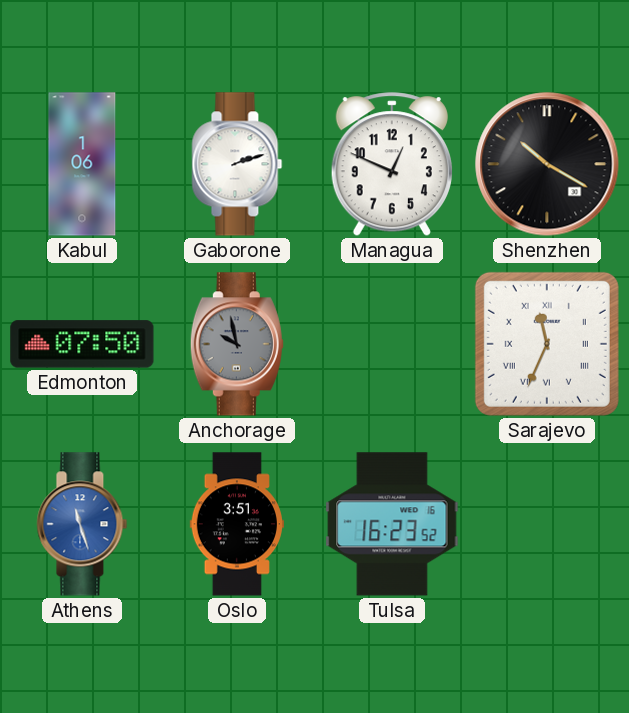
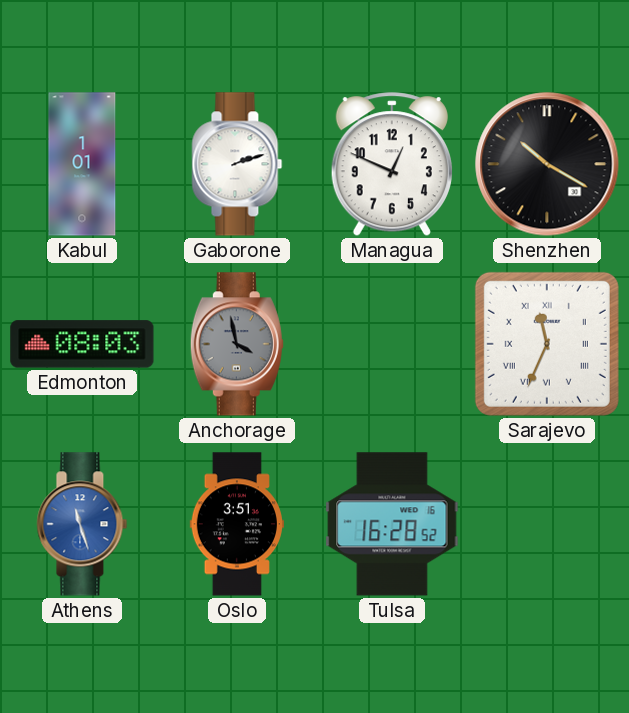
Kabul: 1:06 -> 1:01
Edmonton: 07:50 -> 08:03
Anchorage: 9:58 -> 3:58
Tulsa: 16:23 -> 16:28
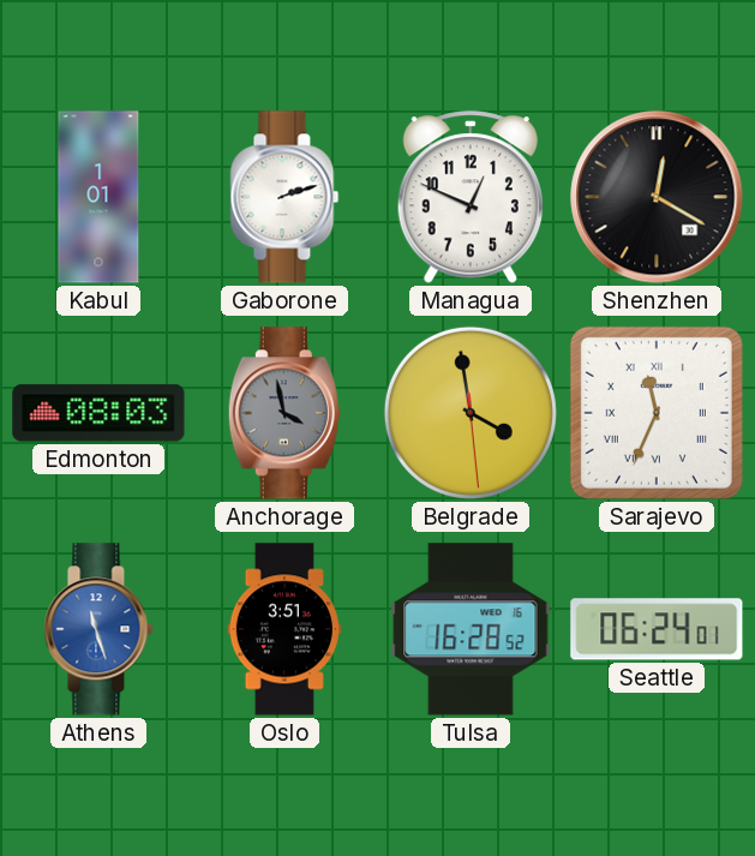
Shenzhen: 10:20 -> 12:20
Belgrade: none -> 3:58
Seattle: none -> 06:24
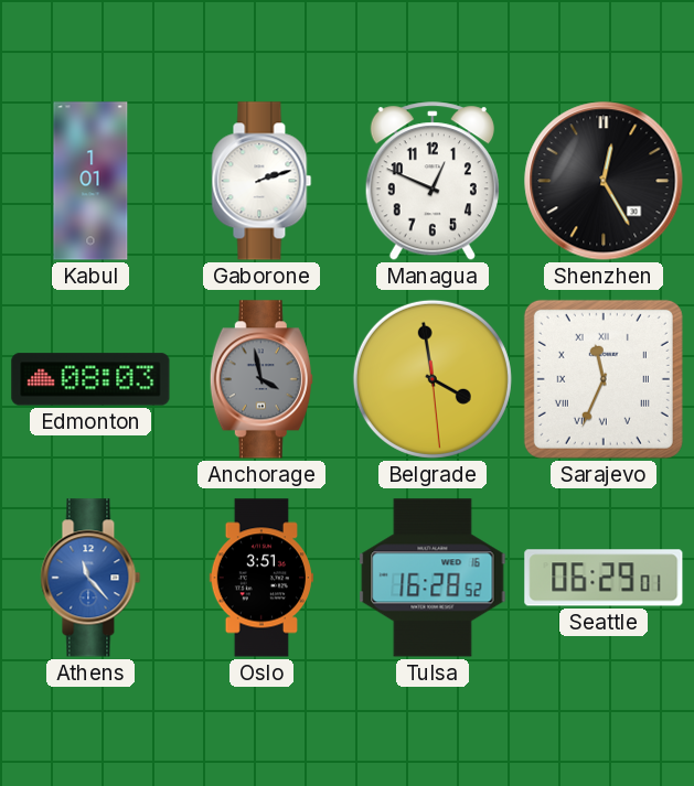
Shenzhen: 12:20 -> 12:25
Athens: 11:27 -> 11:23
Seattle: 06:24 -> 06:29
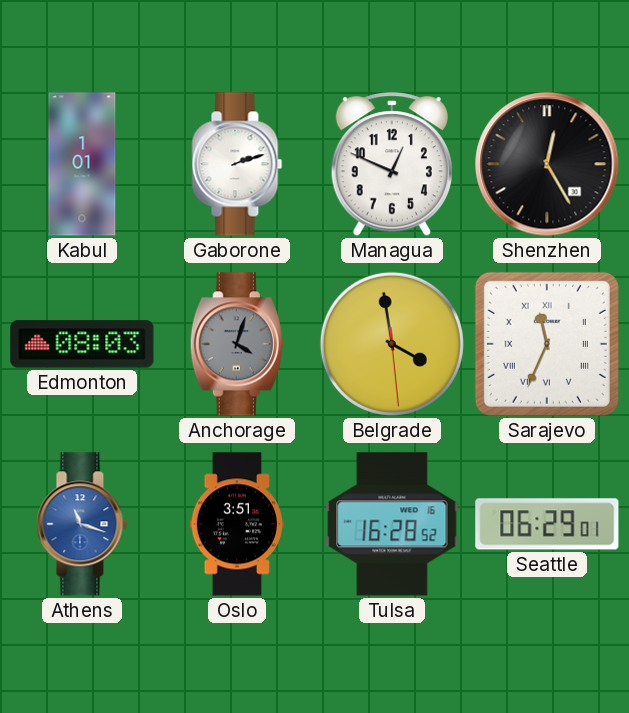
Anchorage: 3:58 -> 4:03
Athens: 11:23 -> 11:18
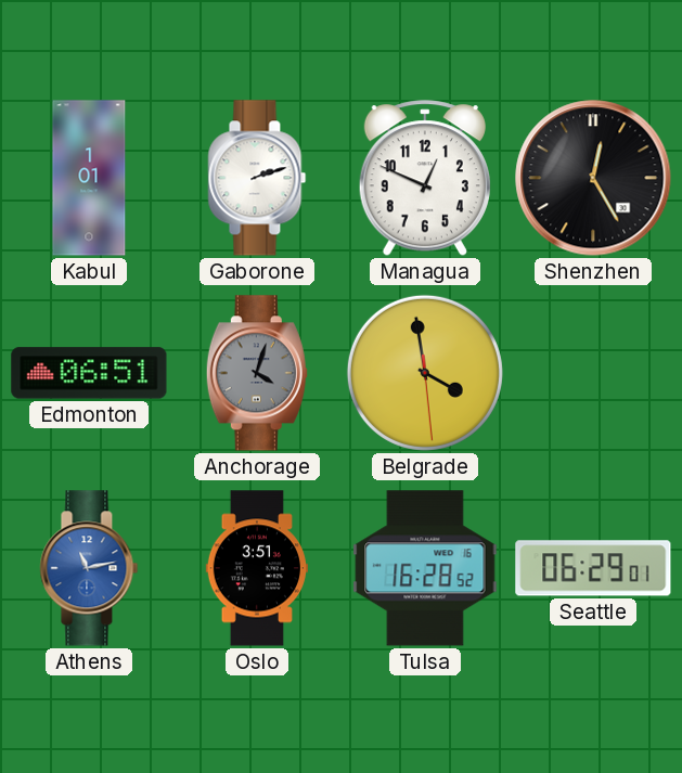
Edmonton: 08:03 -> 06:51
Sarajevo: 11:34 -> none
Athens: 11:18 -> 11:13
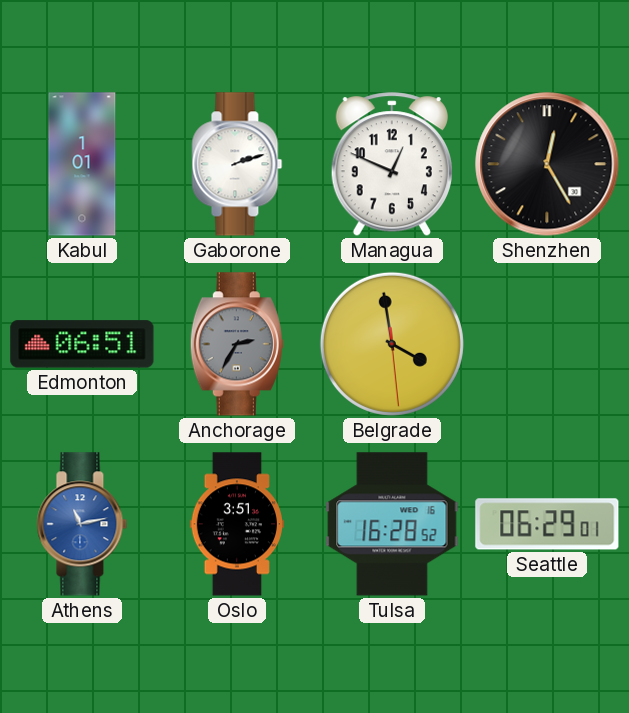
Anchorage: 4:03 -> 2:35
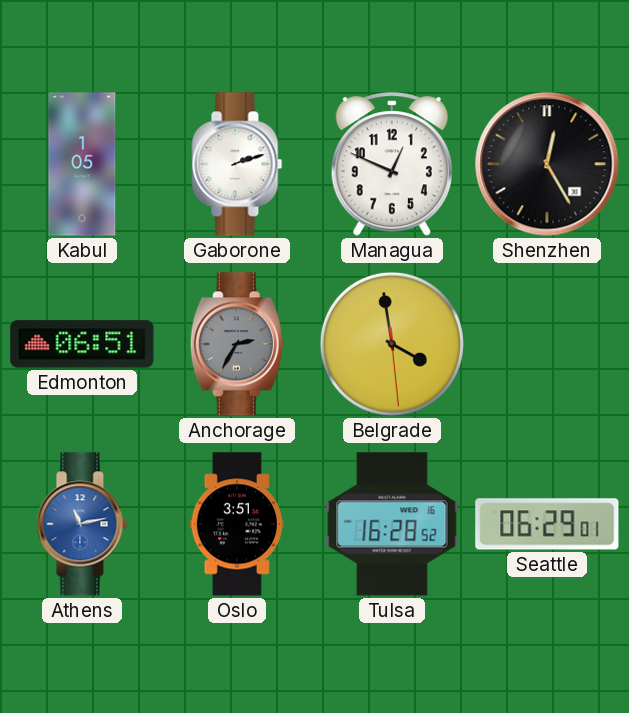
Kabul: 1:01 -> 1:05
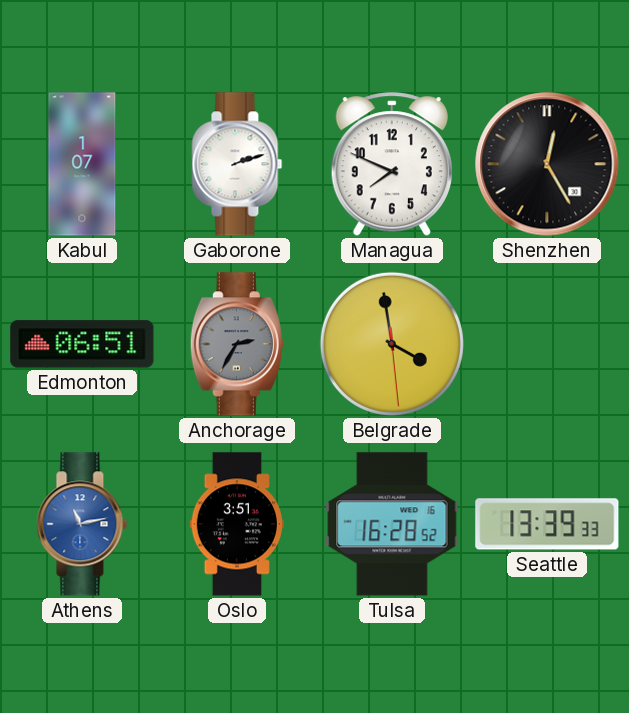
Kabul: 1:05 -> 1:07
Managua: 12:49 -> 7:49
Seattle: 06:29 -> 13:39
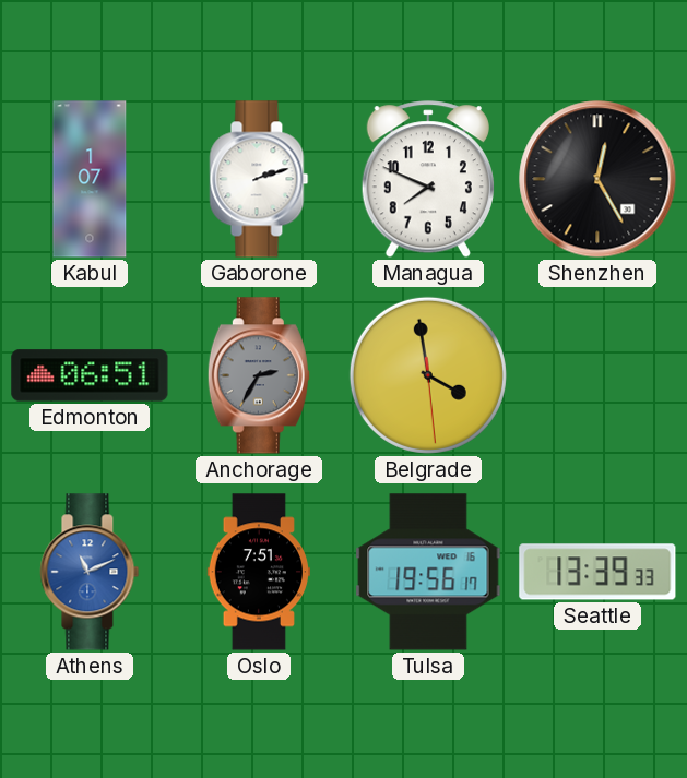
Athens: 11:13 -> 11:11
Oslo: 3:51 -> 7:51
Tulsa: 16:28 -> 19:56
